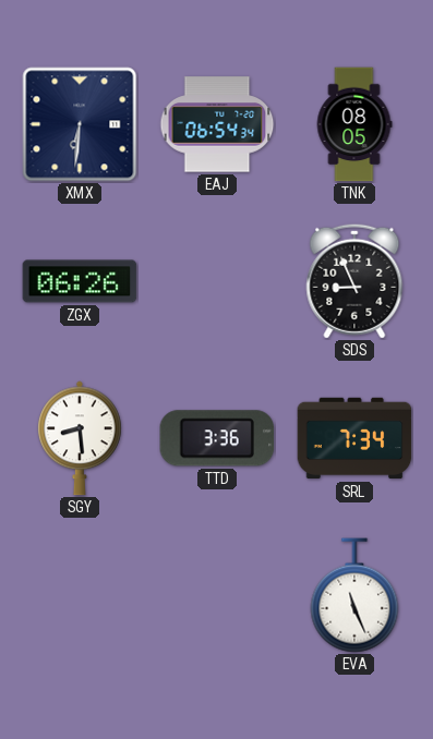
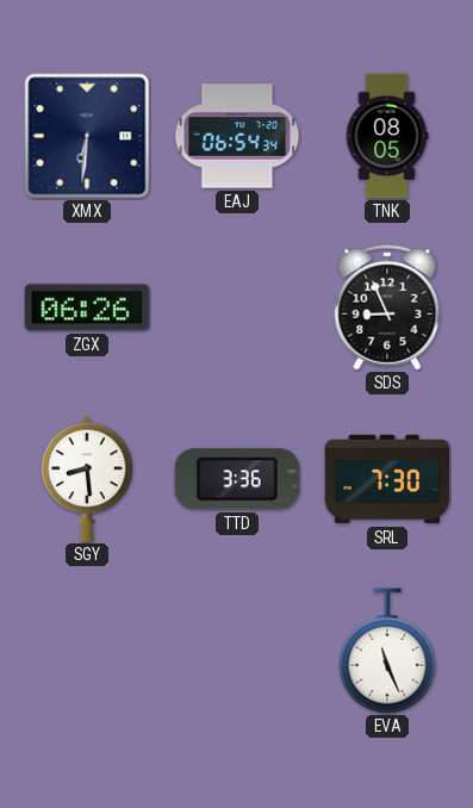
SRL: 7:34 -> 7:30
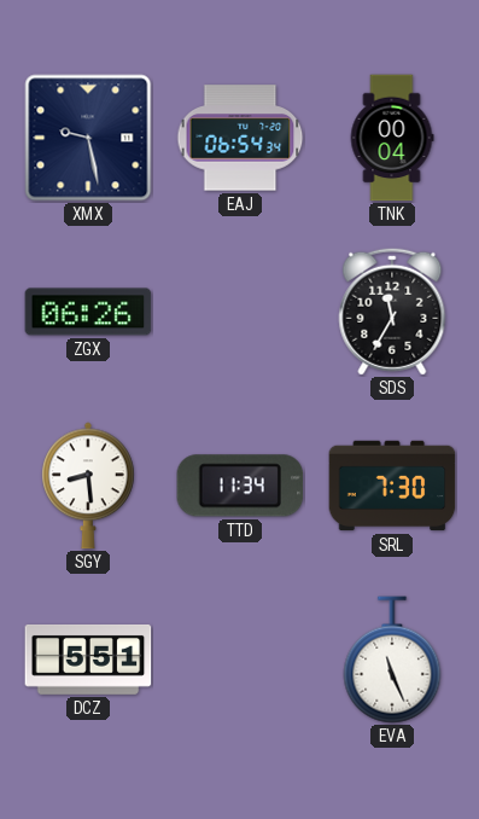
XMX: 6:31 -> 9:28
TNK: 08:05 -> 00:04
SDS: 8:56 -> 11:35
TTD: 3:36 -> 11:34
DCZ: none -> 5:51
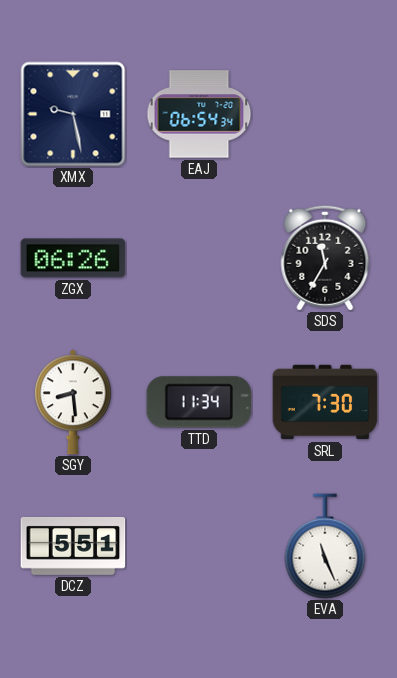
TNK: 00:04 -> none
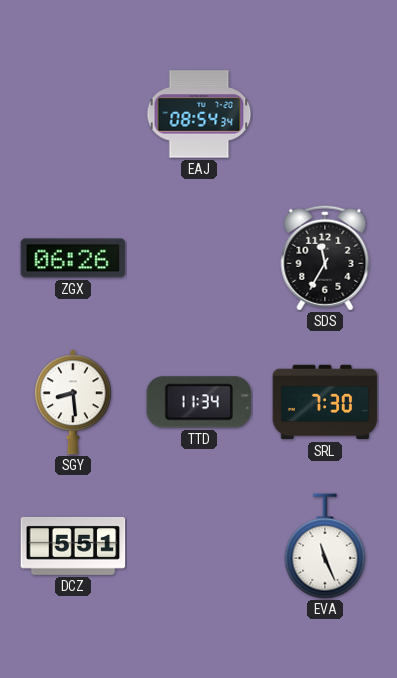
XMX: 9:28 -> none
EAJ: 06:54 -> 08:54
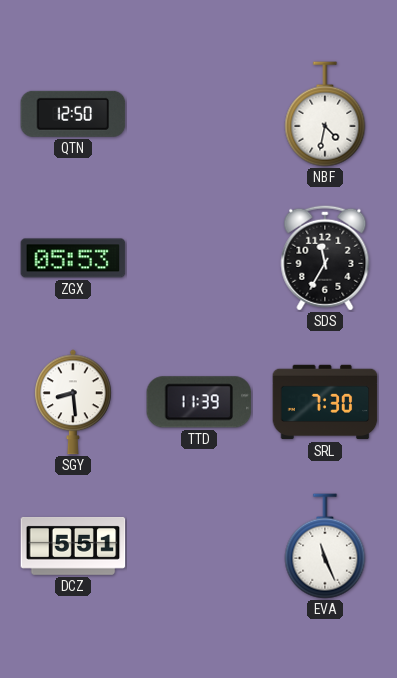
QTN: none -> 12:50
EAJ: 08:54 -> none
NBF: none -> 4:32
ZGX: 06:26 -> 05:53
TTD: 11:34 -> 11:39
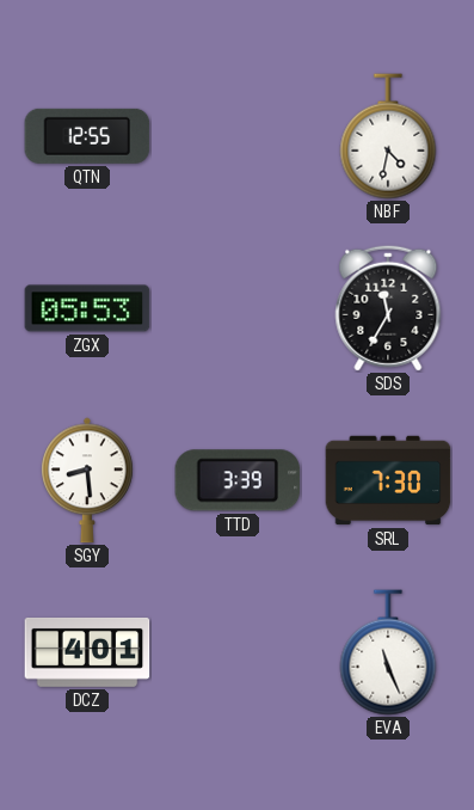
QTN: 12:50 -> 12:55
TTD: 11:39 -> 3:39
DCZ: 5:51 -> 4:01
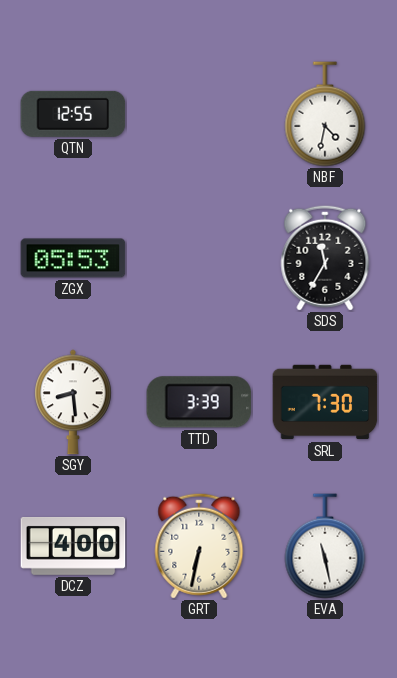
DCZ: 4:01 -> 4:00
GRT: none -> 6:32
EVA: 11:26 -> 11:28
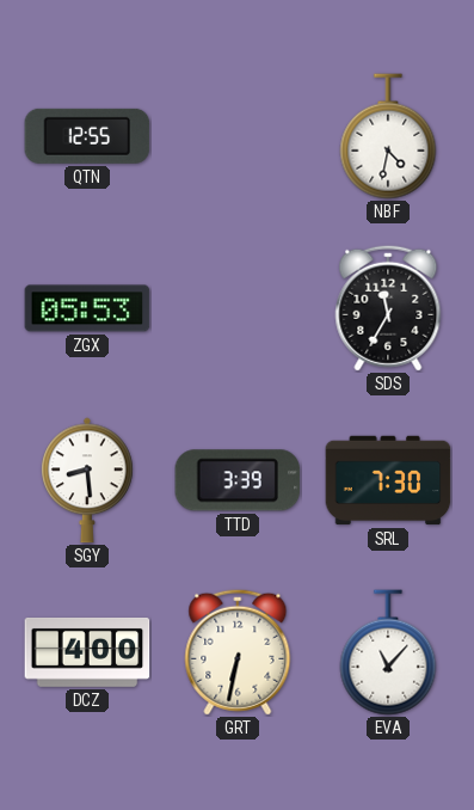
EVA: 11:28 -> 11:07
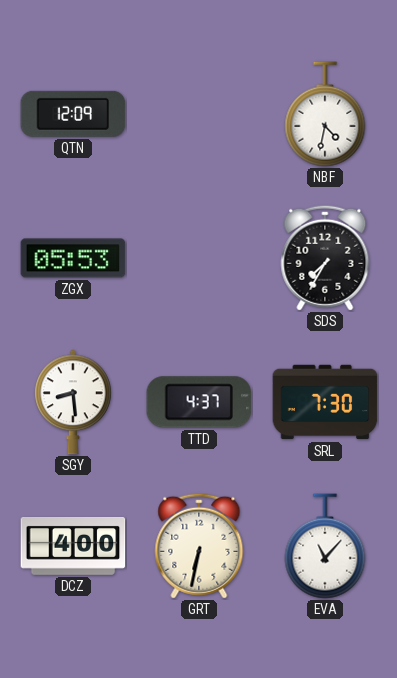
QTN: 12:55 -> 12:09
SDS: 11:35 -> 7:35
TTD: 3:39 -> 4:37
